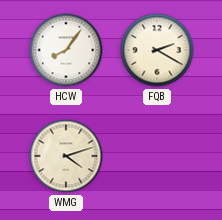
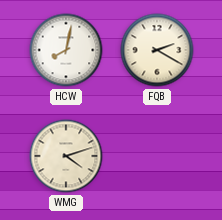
HCW: 8:06 -> 8:02
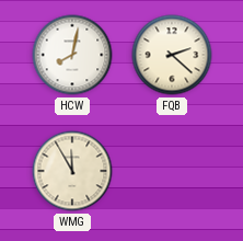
FQB: 2:20 -> 2:22
WMG: 4:12 -> 11:55
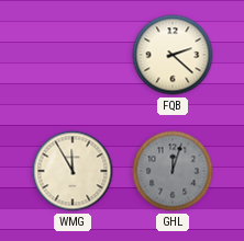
HCW: 8:02 -> none
GHL: none -> 12:03
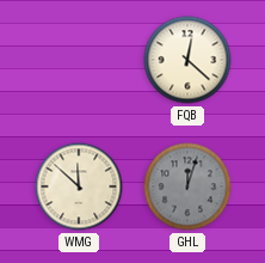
FQB: 2:22 -> 12:22
WMG: 11:55 -> 11:52
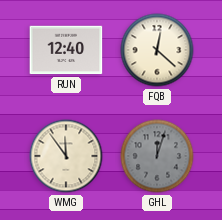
RUN: none -> 12:40
WMG: 11:52 -> 11:54
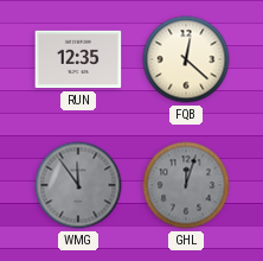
RUN: 12:40 -> 12:35
WMG dial: cream -> grey
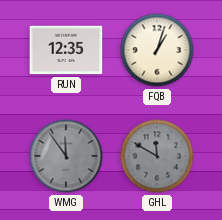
FQB: 12:22 -> 1:03
GHL: 12:03 -> 11:50
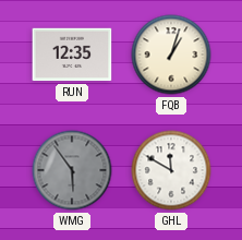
WMG: 11:54 -> 5:54
GHL dial: grey -> white
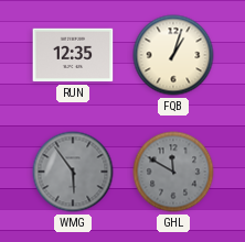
GHL dial: white -> grey
